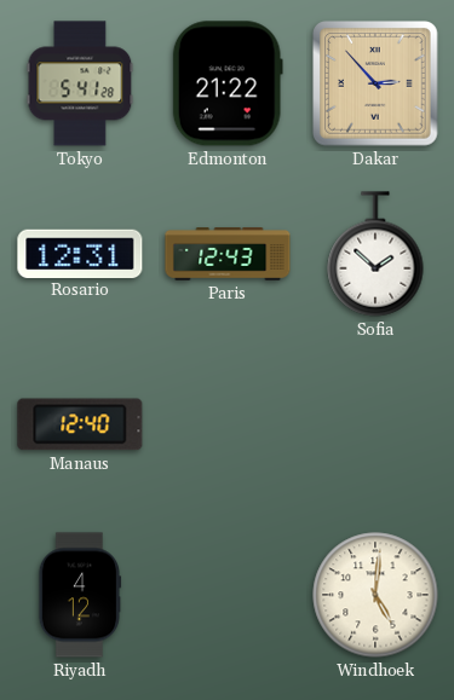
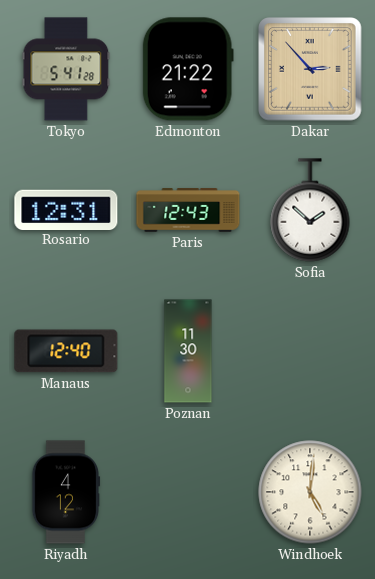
Poznan: none -> 11:30
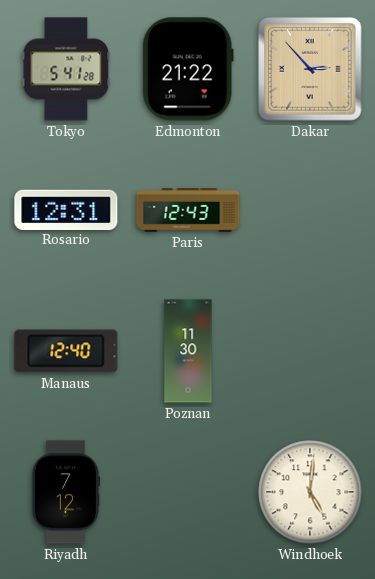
Sofia: 1:52 -> none
Riyadh: 4:12 -> 7:12
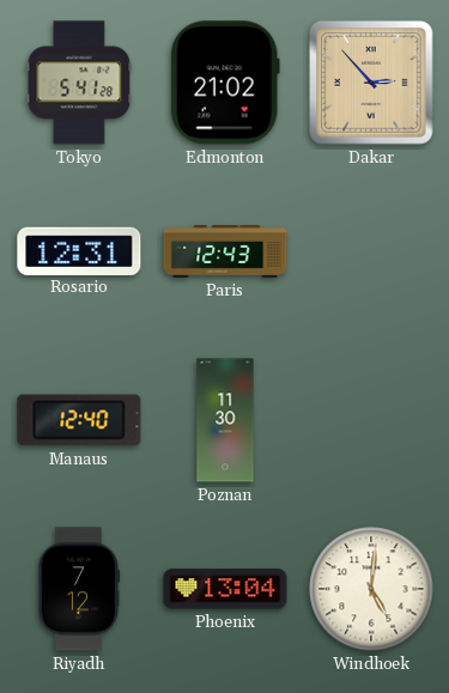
Edmonton: 21:22 -> 21:02
Phoenix: none -> 13:04
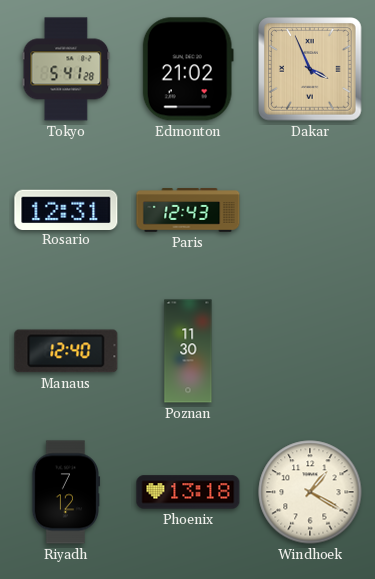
Dakar: 2:53 -> 3:56
Phoenix: 13:04 -> 13:18
Windhoek: 5:01 -> 1:20
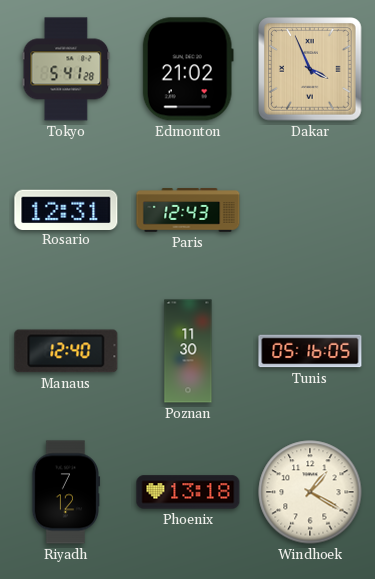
Tunis: none -> 05:16
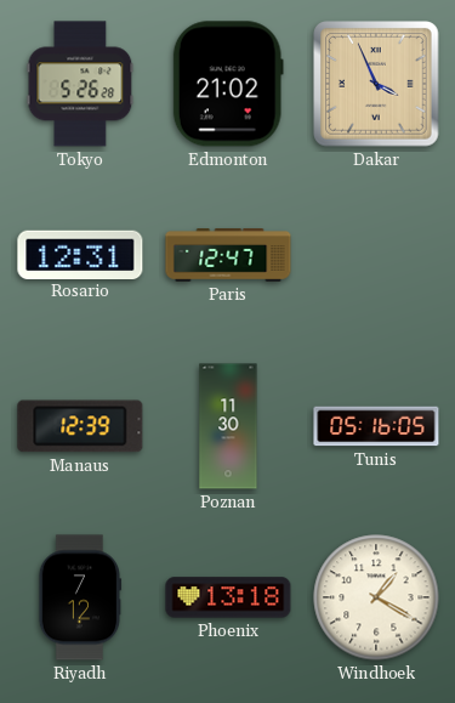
Tokyo: 5:41 -> 5:26
Paris: 12:43 -> 12:47
Manaus: 12:40 -> 12:39
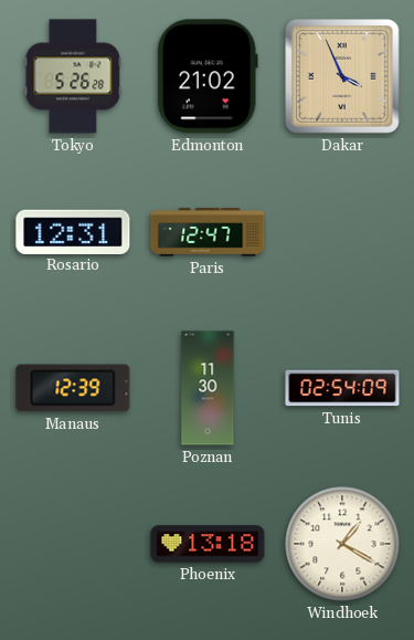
Tunis: 05:16 -> 02:54
Riyadh: 7:12 -> none
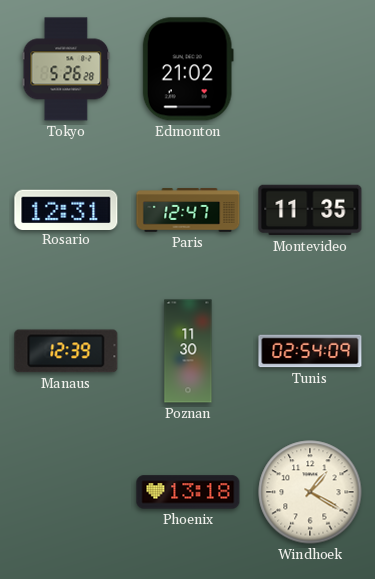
Dakar: 3:56 -> none
Montevideo: none -> 11:35
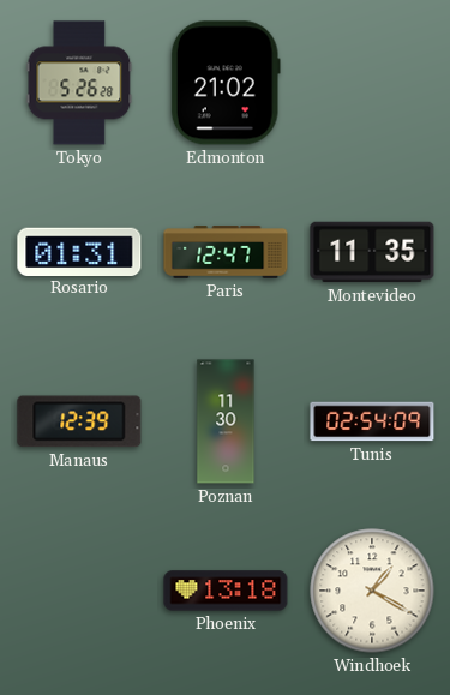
Rosario: 12:31 -> 01:31
